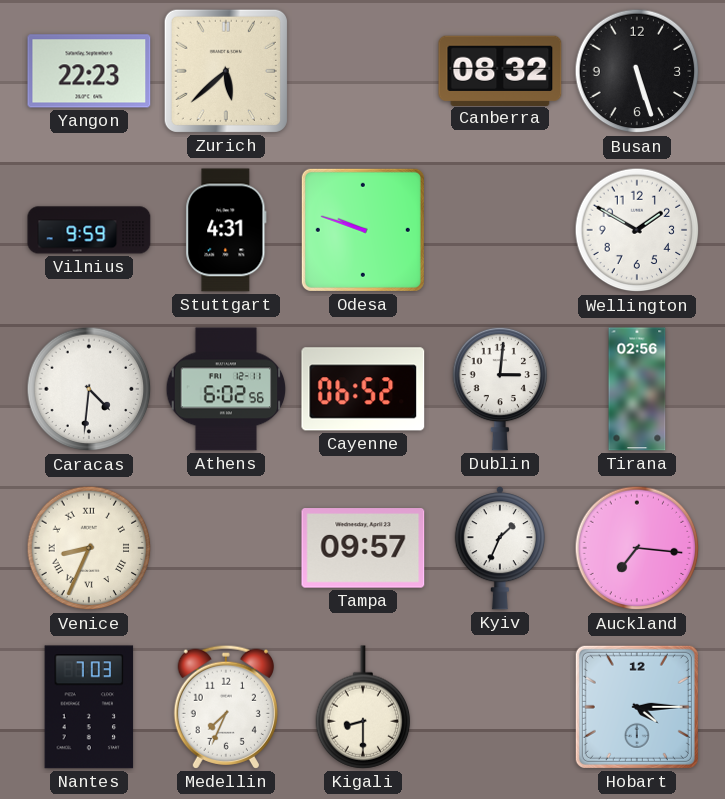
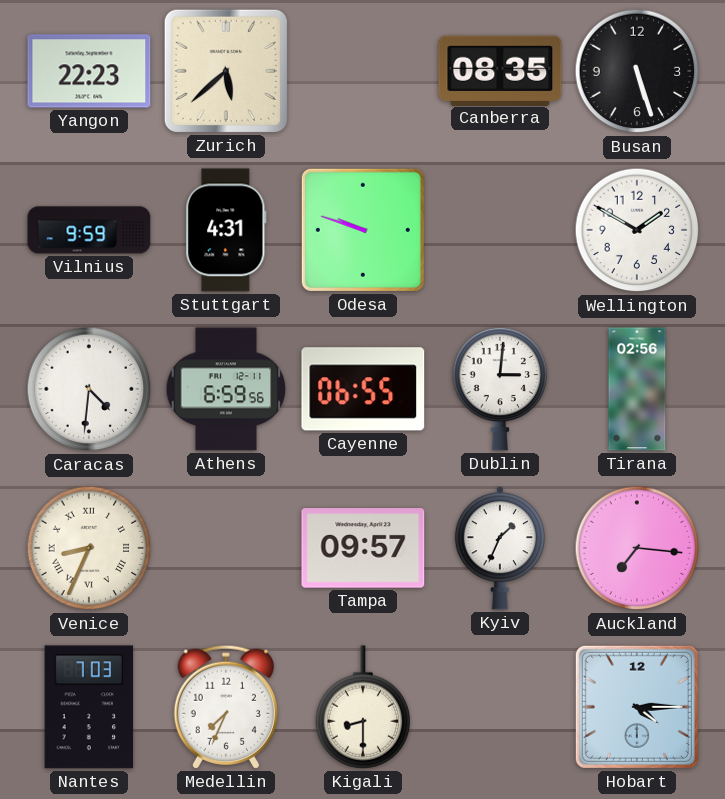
Canberra: 08:32 -> 08:35
Athens: 6:02 -> 6:59
Cayenne: 06:52 -> 06:55
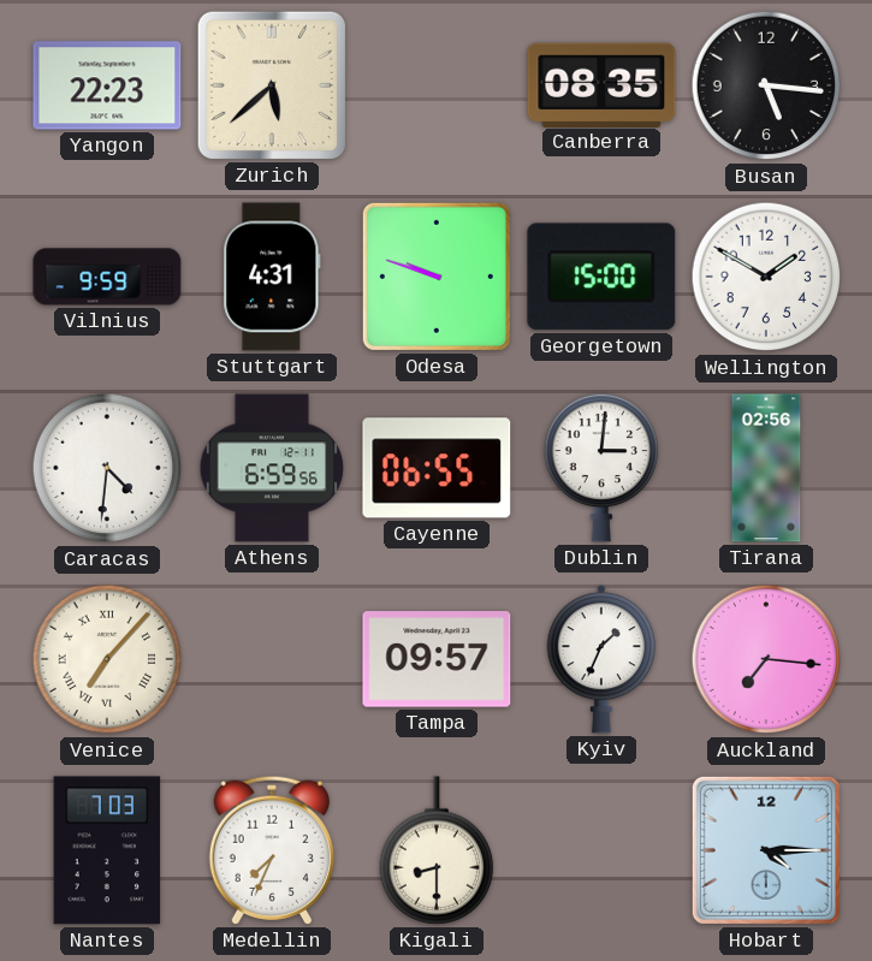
Busan: 5:27 -> 5:16
Georgetown: none -> 15:00
Venice: 8:34 -> 7:07
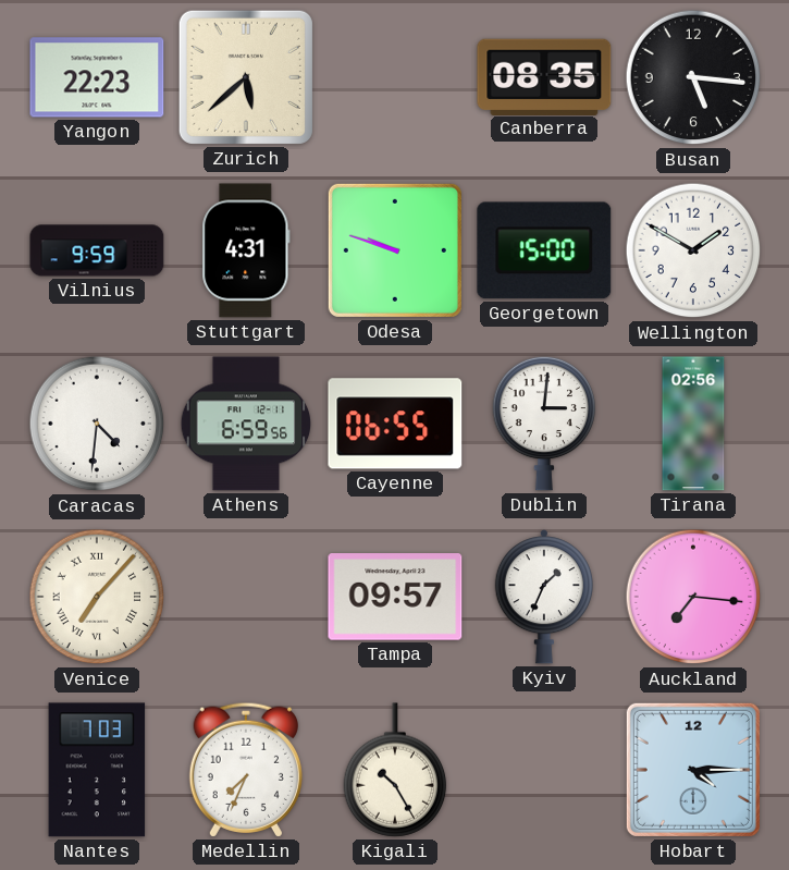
Kigali: 8:30 -> 10:25
